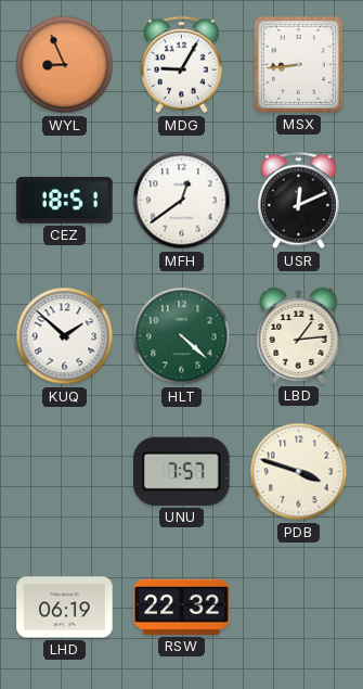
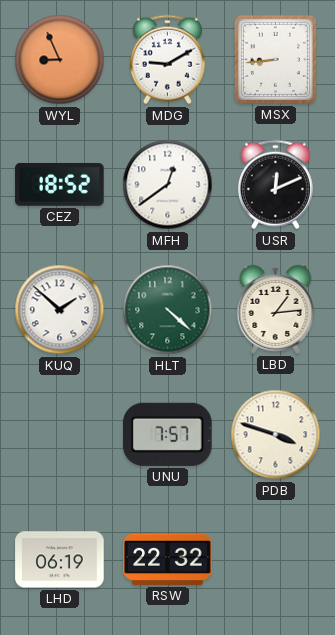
MDG: 9:05 -> 9:10
CEZ: 18:51 -> 18:52
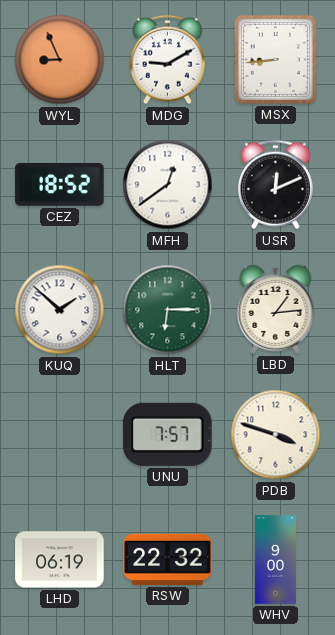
HLT: 4:22 -> 6:15
WHV: none -> 9:00
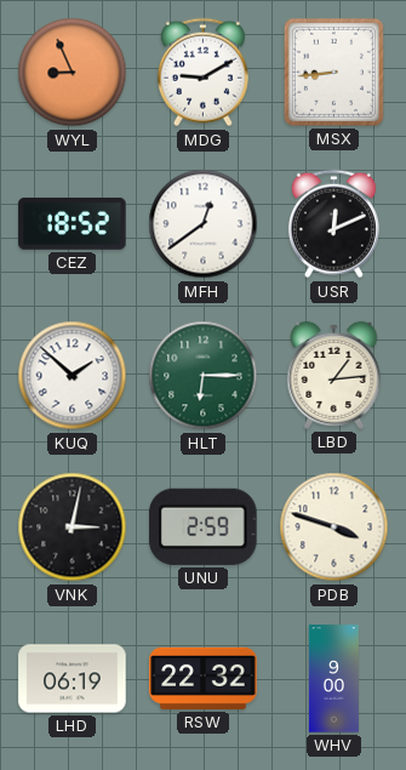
VNK: none -> 3:02
UNU: 7:57 -> 2:59
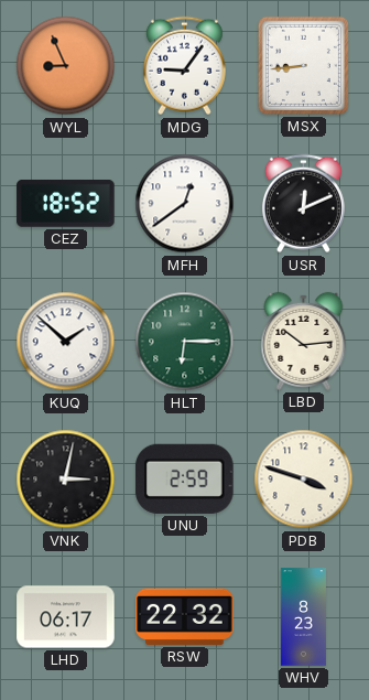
MDG: 9:10 -> 9:06
LBD: 1:14 -> 10:14
LHD: 06:19 -> 06:17
WHV: 9:00 -> 8:23
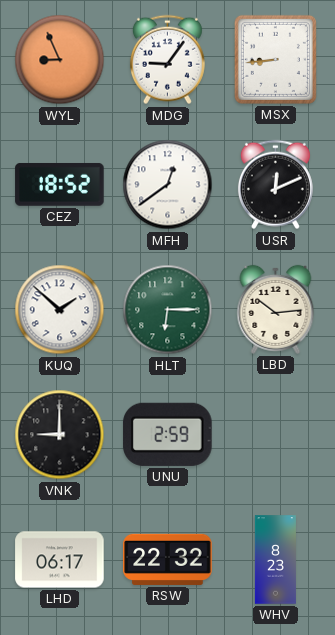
VNK: 3:02 -> 9:00
PDB: 3:48 -> none
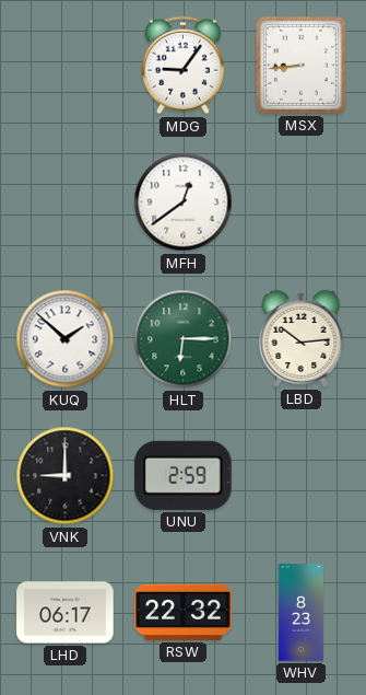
WYL: 8:56 -> none
CEZ: 18:52 -> none
USR: 12:11 -> none
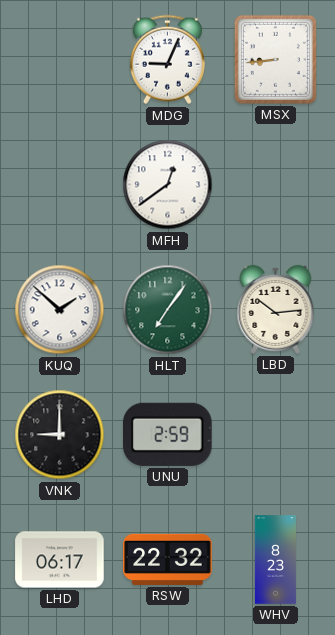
MDG: 9:06 -> 9:04
HLT: 6:15 -> 7:06
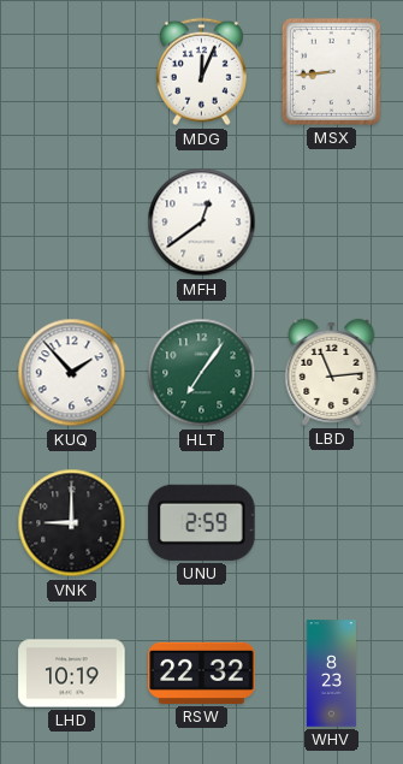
MDG: 9:04 -> 12:04
KUQ: 1:52 -> 1:53
LBD: 10:14 -> 11:14
LHD: 06:17 -> 10:19
